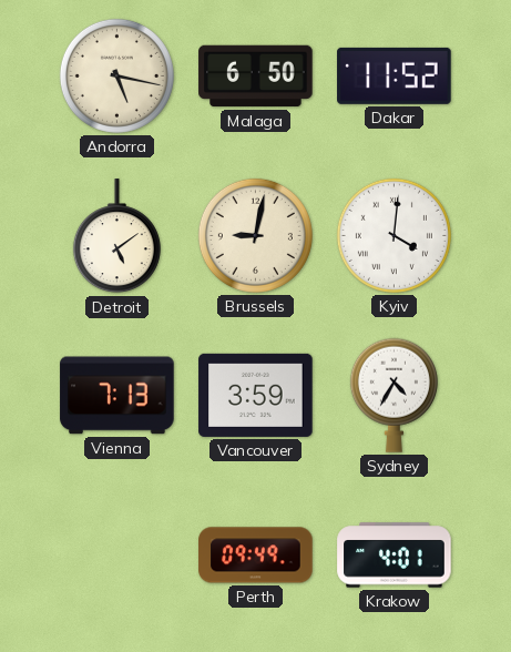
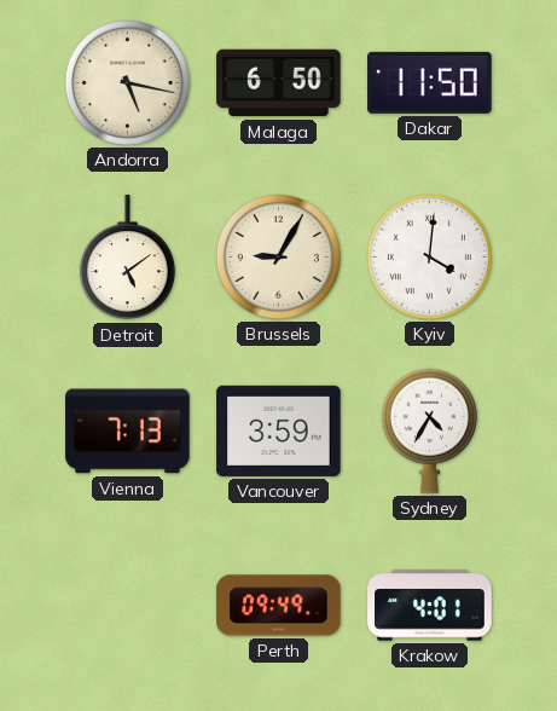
Dakar: 11:52 -> 11:50
Brussels: 9:02 -> 9:05
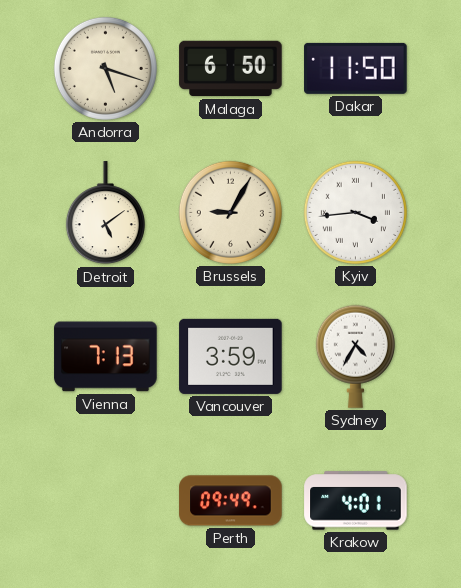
Andorra: 5:17 -> 5:18
Kyiv: 4:01 -> 3:44
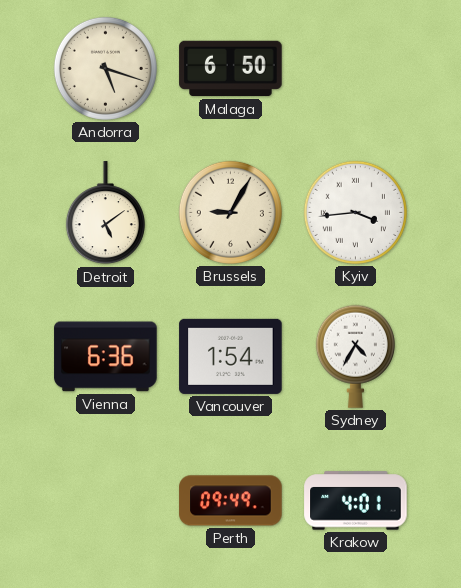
Dakar: 11:50 -> none
Vienna: 7:13 -> 6:36
Vancouver: 3:59 -> 1:54
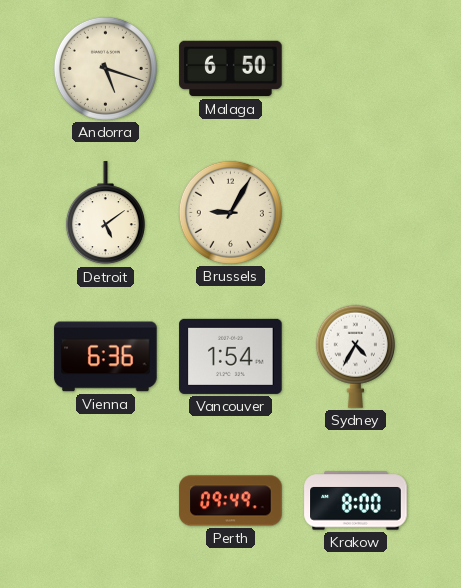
Kyiv: 3:44 -> none
Krakow: 4:01 -> 8:00
